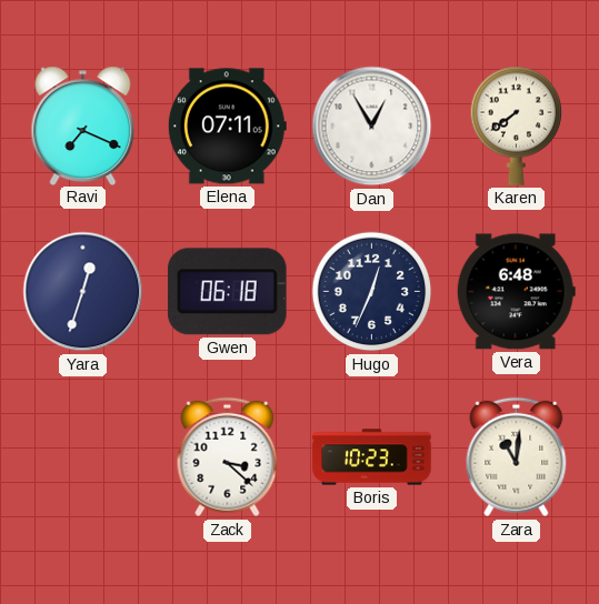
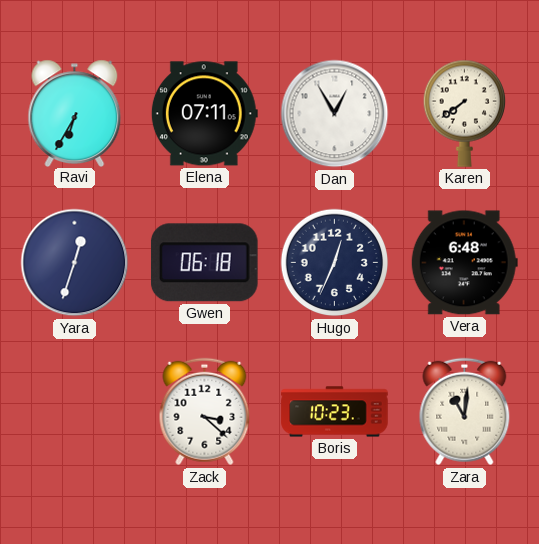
Ravi: 7:19 -> 6:35
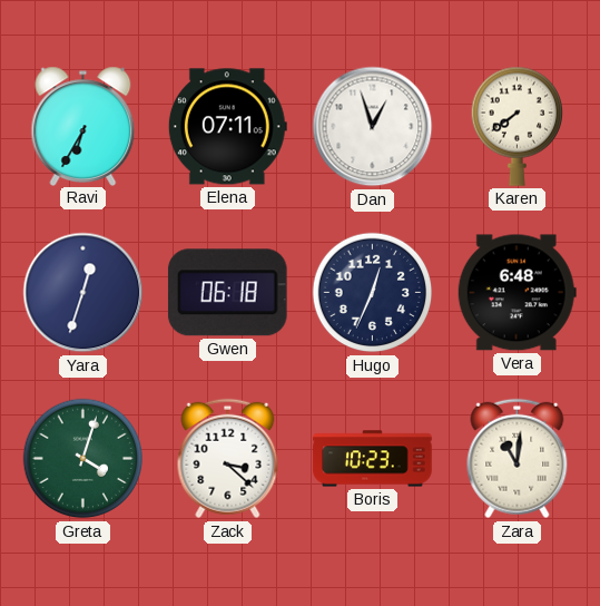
Dan: 12:55 -> 12:57
Greta: none -> 4:03
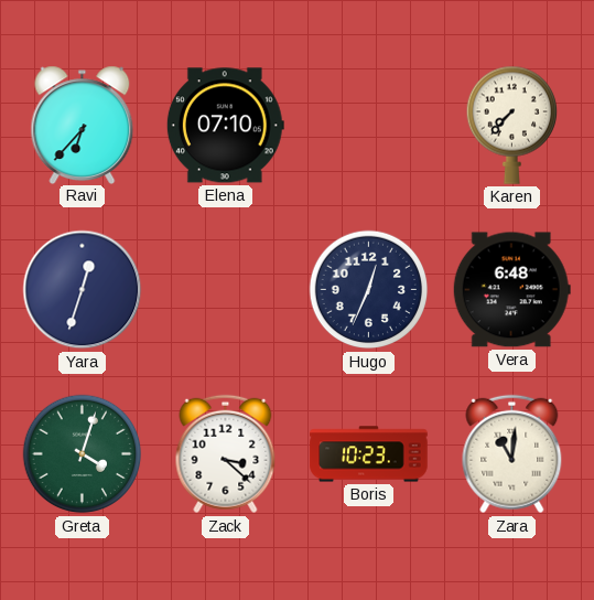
Ravi: 6:35 -> 6:37
Elena: 07:11 -> 07:10
Dan: 12:57 -> none
Karen: 7:39 -> 7:37
Gwen: 06:18 -> none
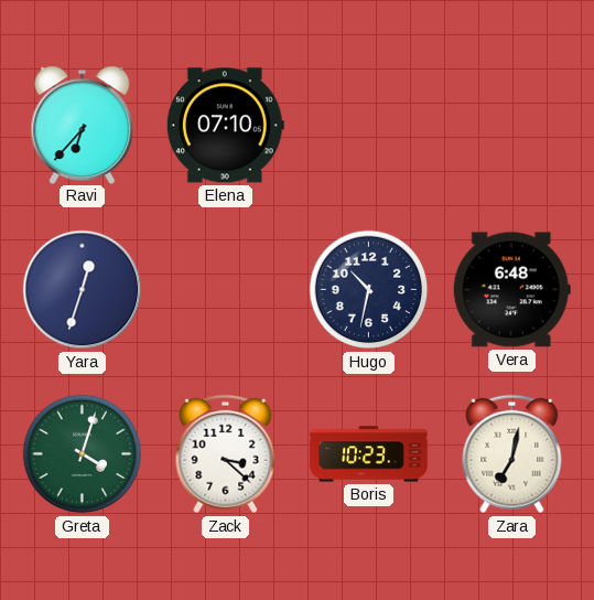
Karen: 7:37 -> none
Hugo: 12:34 -> 10:32
Zara: 11:01 -> 7:02
